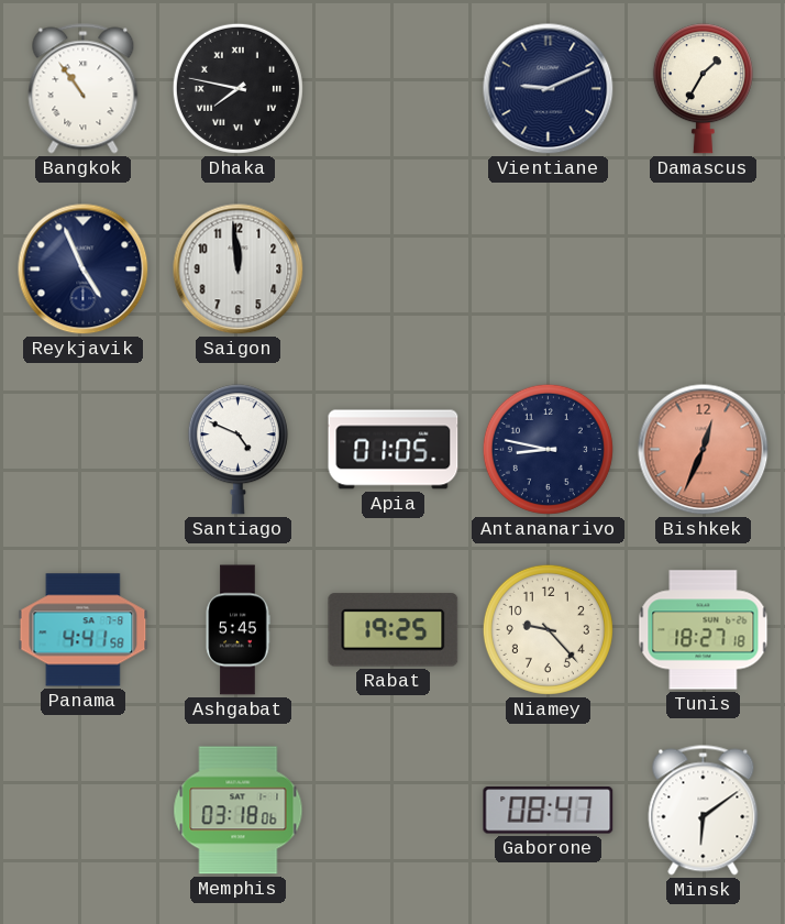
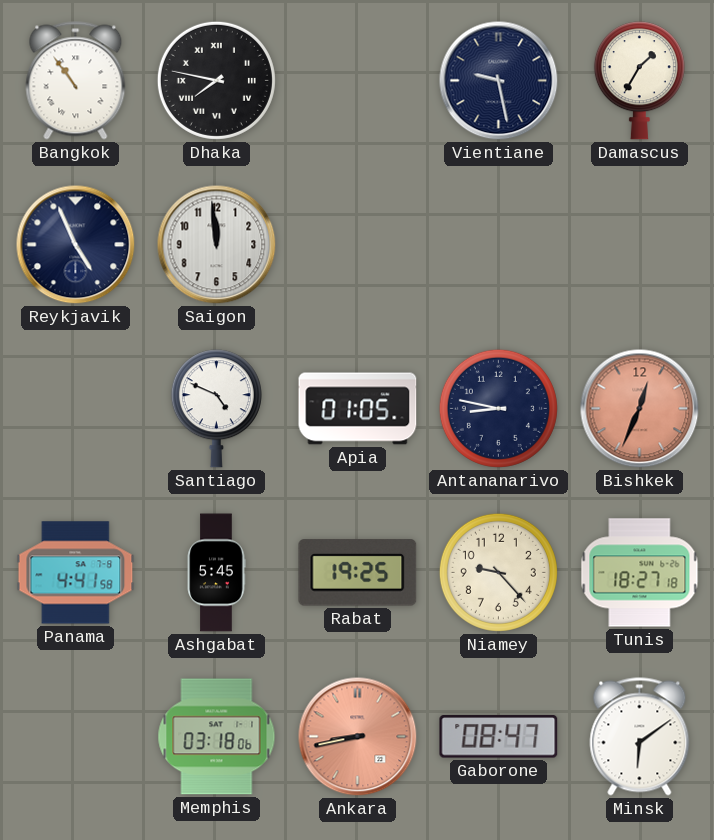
Vientiane: 9:11 -> 9:28
Ankara: none -> 8:43
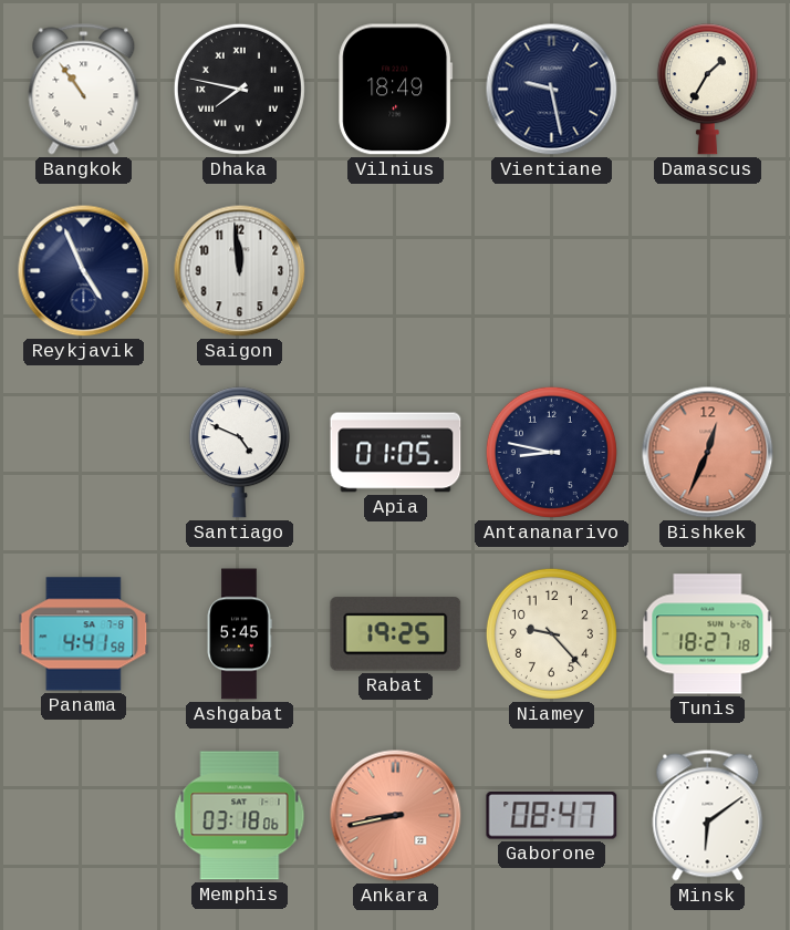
Vilnius: none -> 18:49
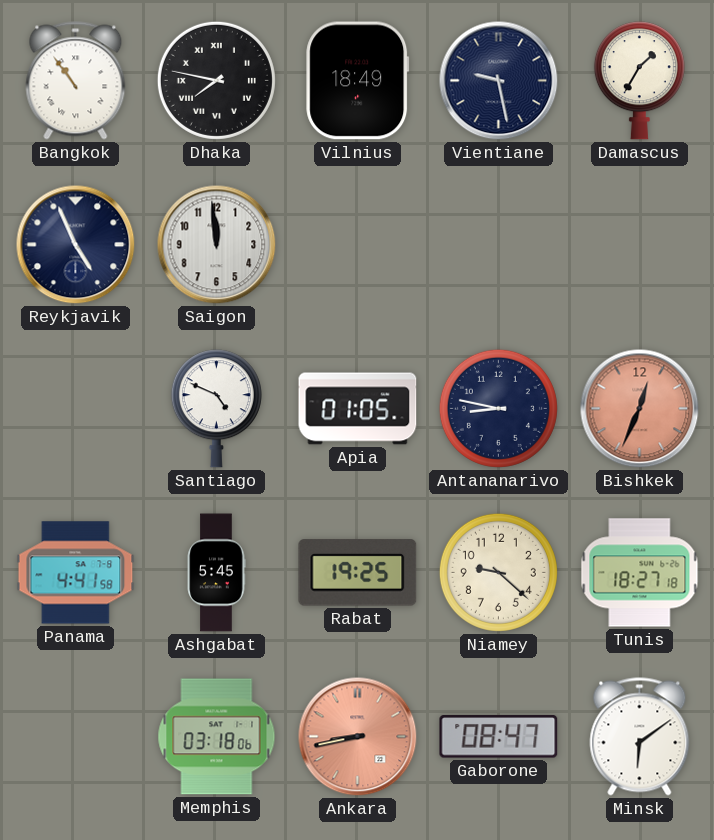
Niamey: 9:23 -> 9:22
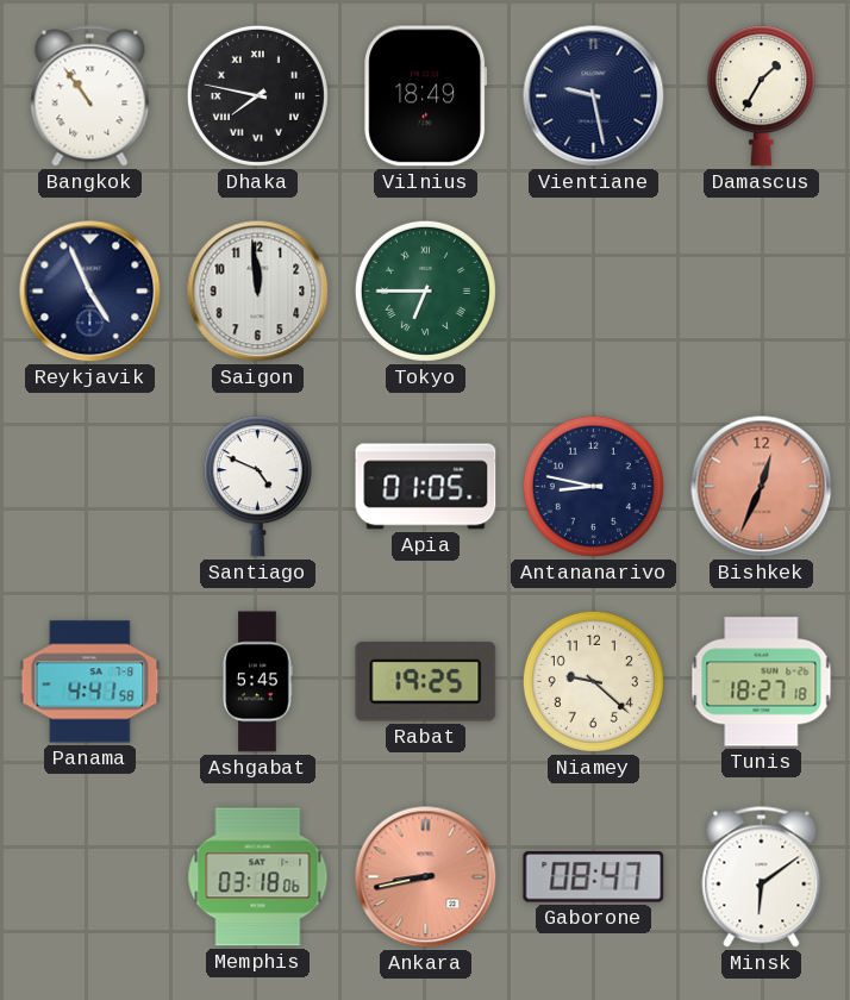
Tokyo: none -> 6:45
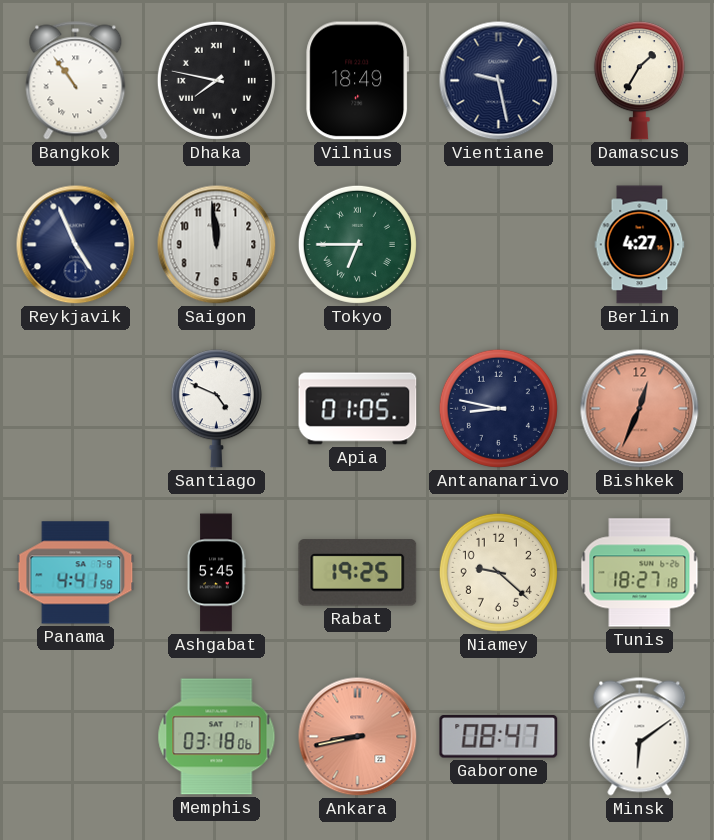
Berlin: none -> 4:27
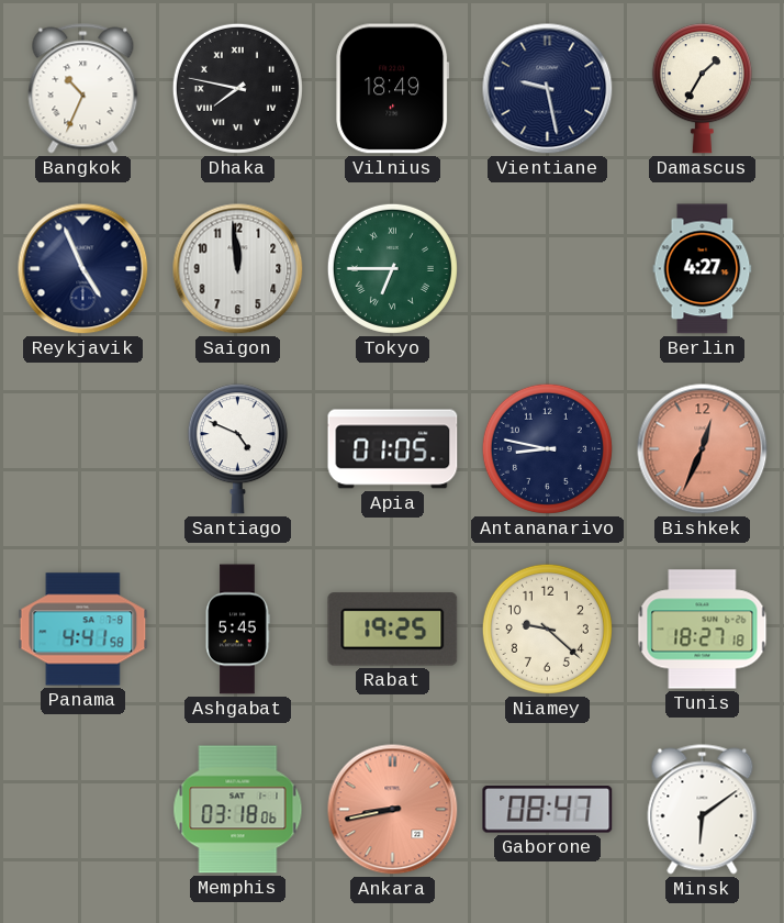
Bangkok: 10:54 -> 10:34
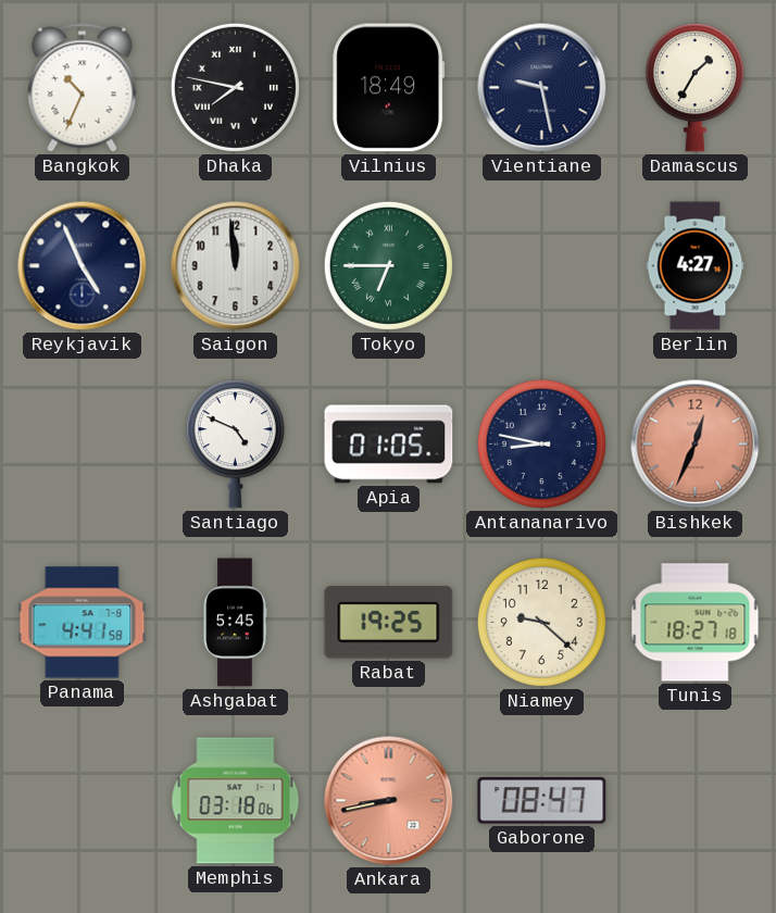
Minsk: 6:09 -> none
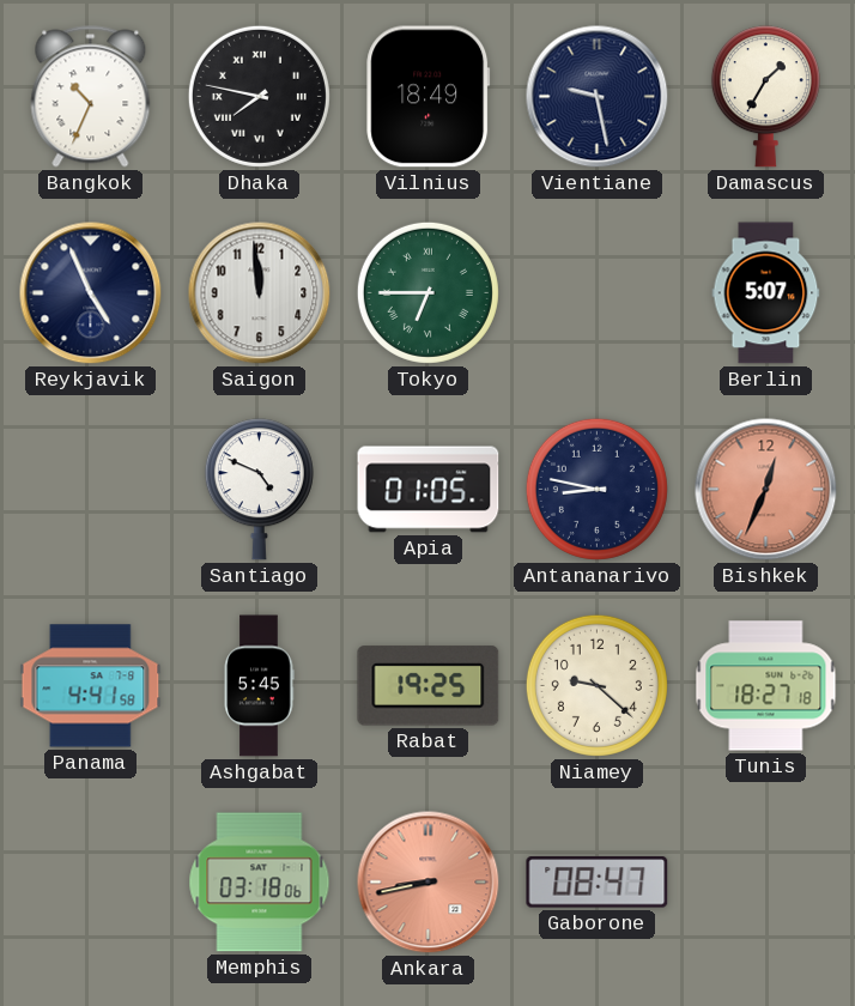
Berlin: 4:27 -> 5:07
